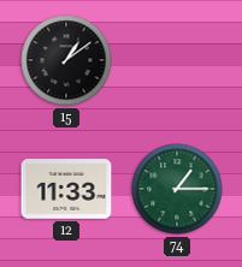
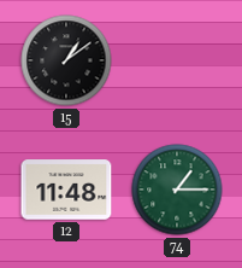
12: 11:33 -> 11:48
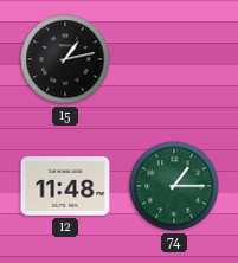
15: 1:09 -> 1:13
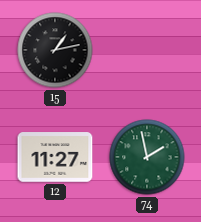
12: 11:48 -> 11:27
74: 1:15 -> 1:58
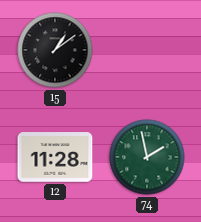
15: 1:13 -> 1:09
12: 11:27 -> 11:28
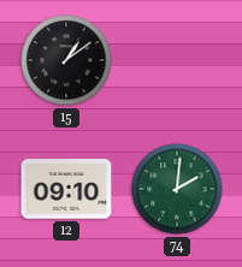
12: 11:28 -> 09:10
74: 1:58 -> 2:01
